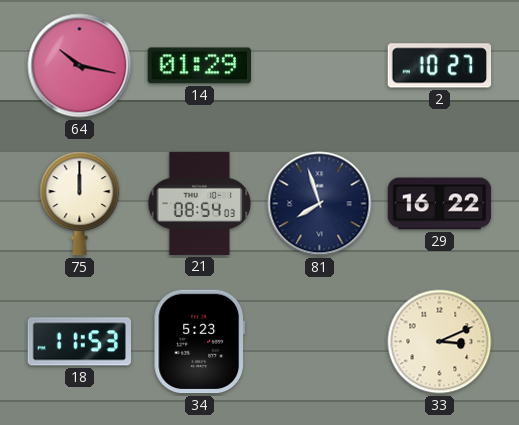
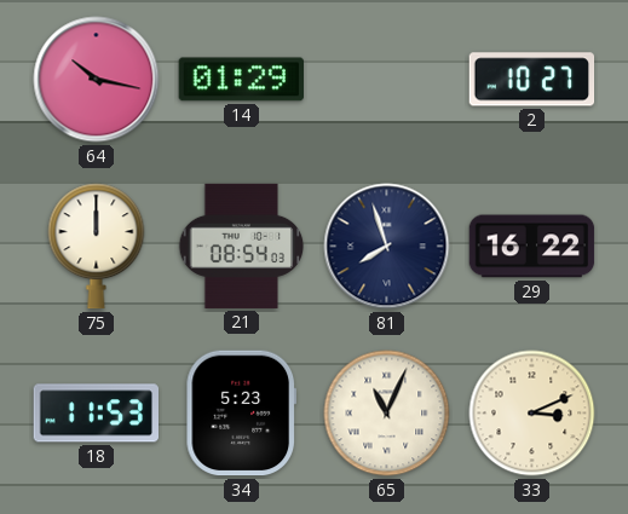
65: none -> 11:04
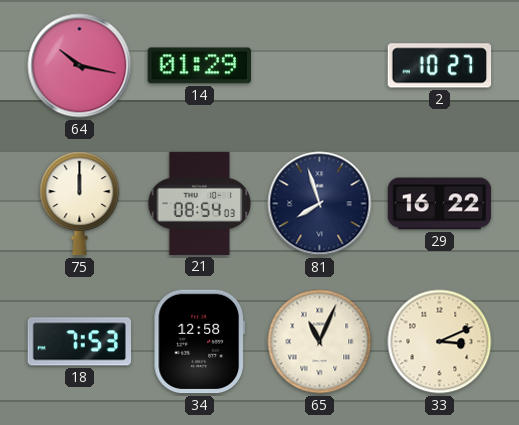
18: 11:53 -> 7:53
34: 5:23 -> 12:58
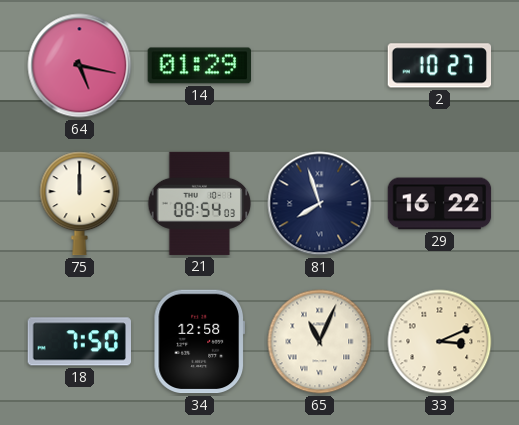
64: 10:17 -> 5:17
18: 7:53 -> 7:50
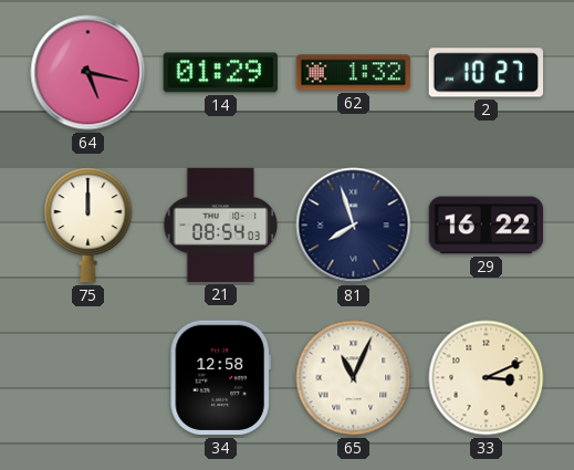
62: none -> 1:32
18: 7:50 -> none
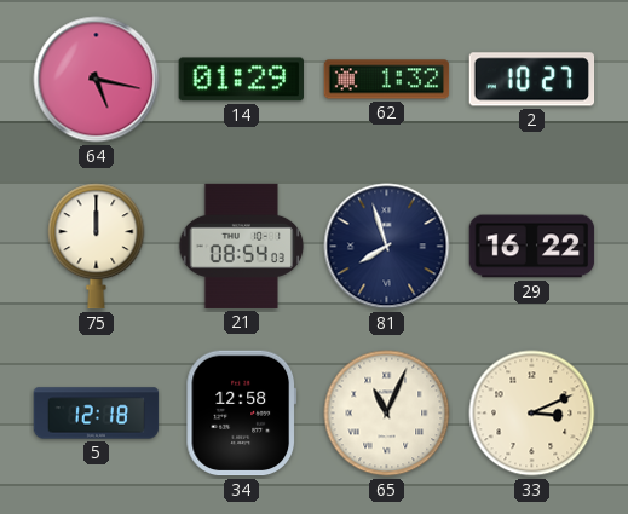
5: none -> 12:18
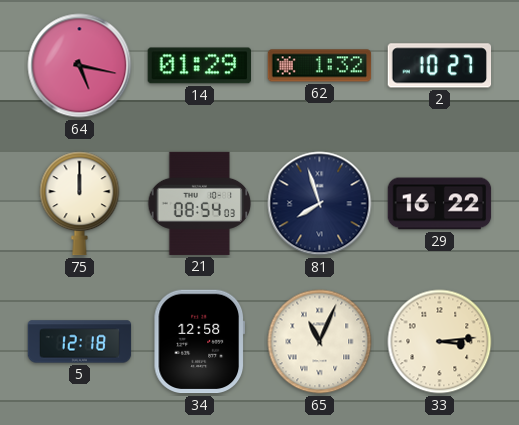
33: 3:11 -> 3:14
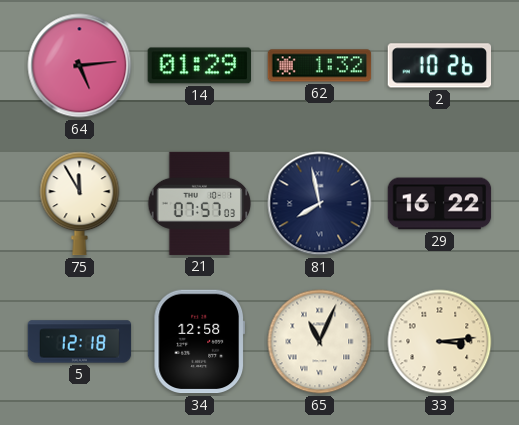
64: 5:17 -> 5:14
2: 10:27 -> 10:26
75: 12:00 -> 11:55
21: 08:54 -> 07:57
81: 7:57 -> 7:58
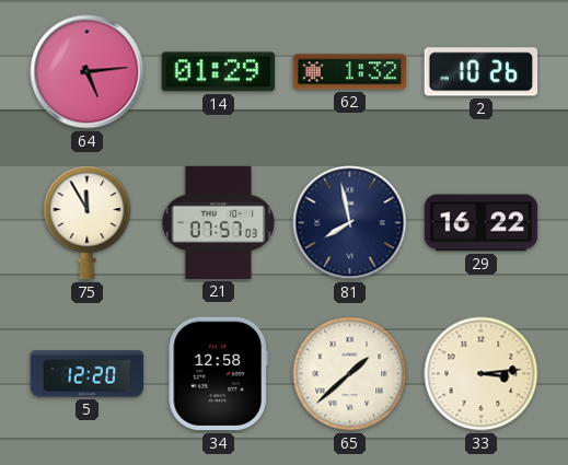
5: 12:18 -> 12:20
65: 11:04 -> 1:38
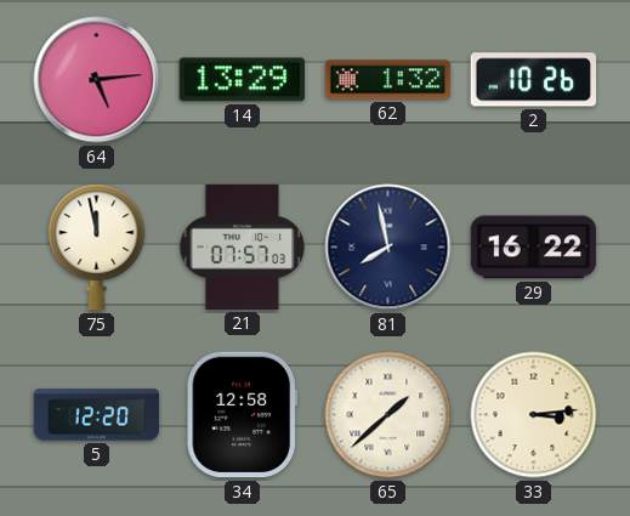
14: 01:29 -> 13:29
75: 11:55 -> 11:58
